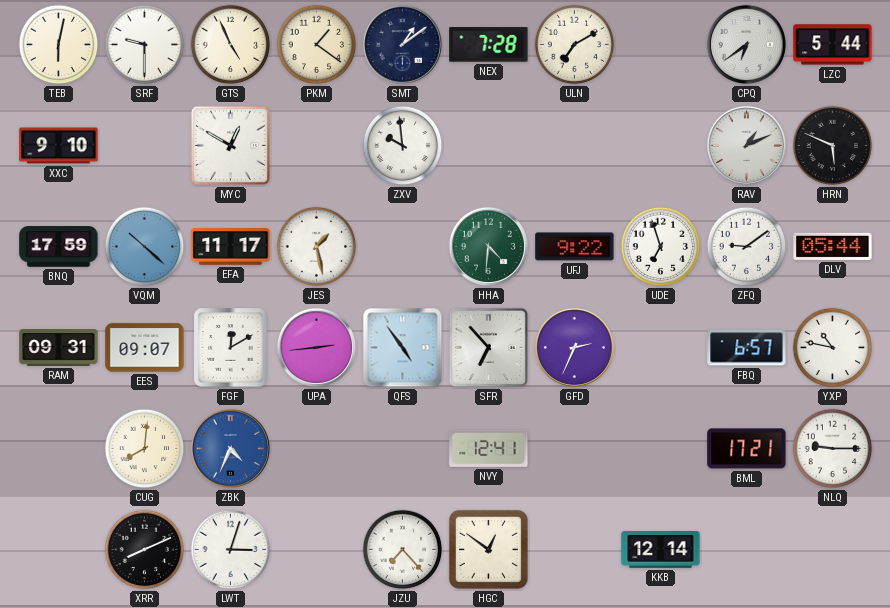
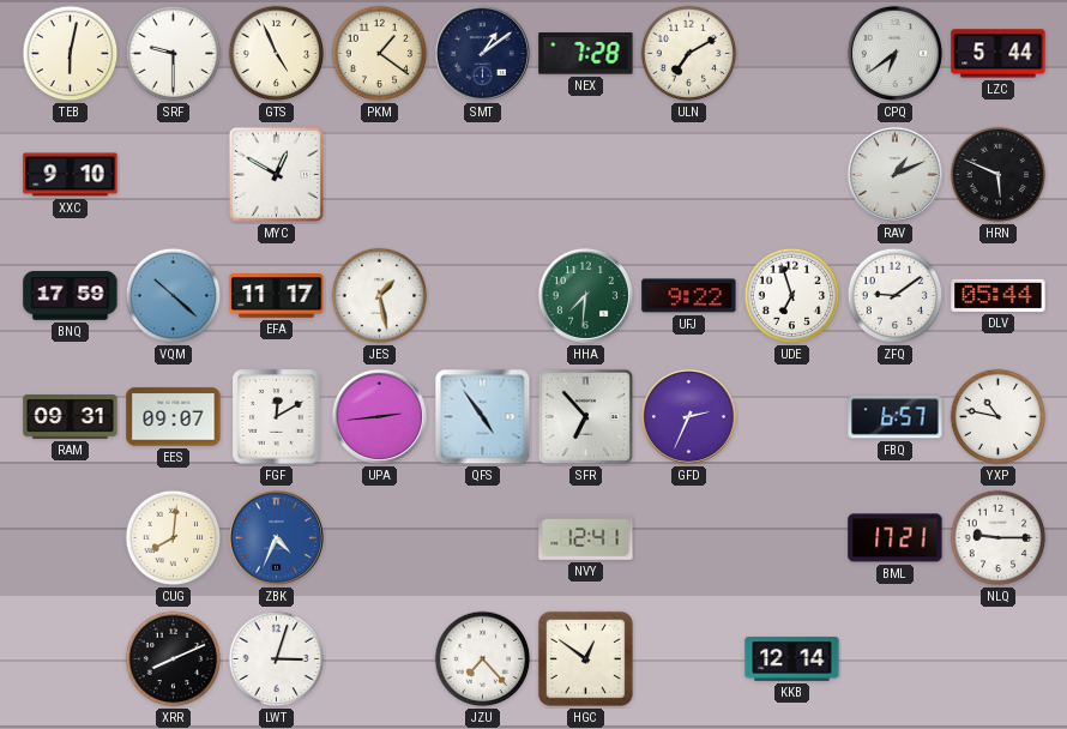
ZXV: 9:59 -> none
HHA: 4:31 -> 7:31
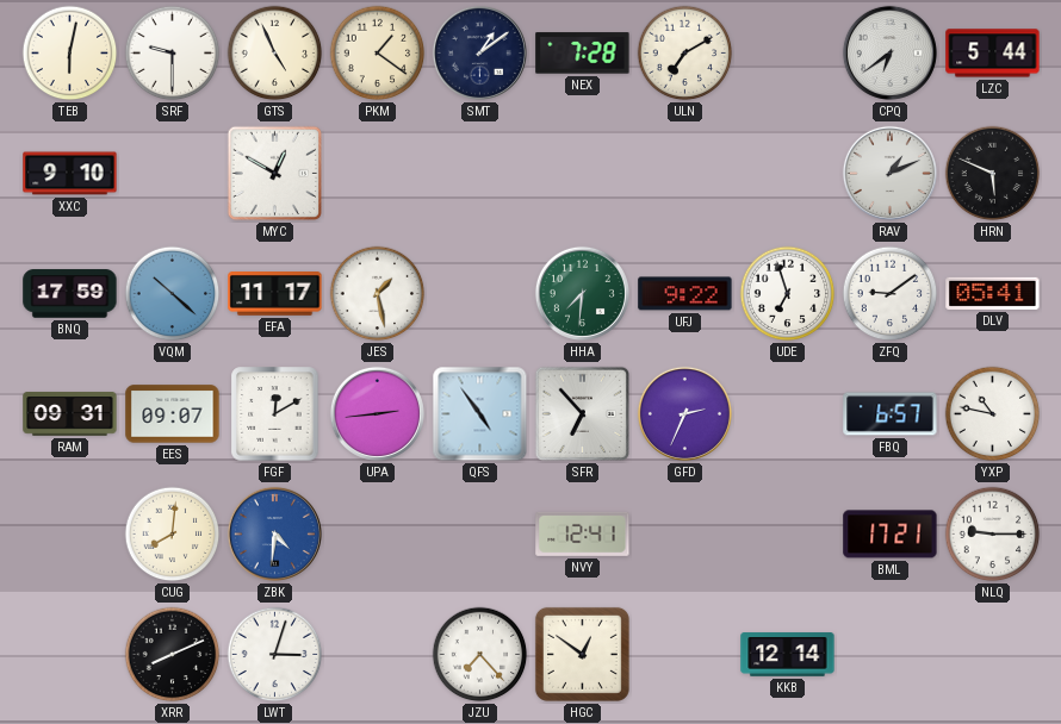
DLV: 05:44 -> 05:41
ZBK: 4:34 -> 4:31
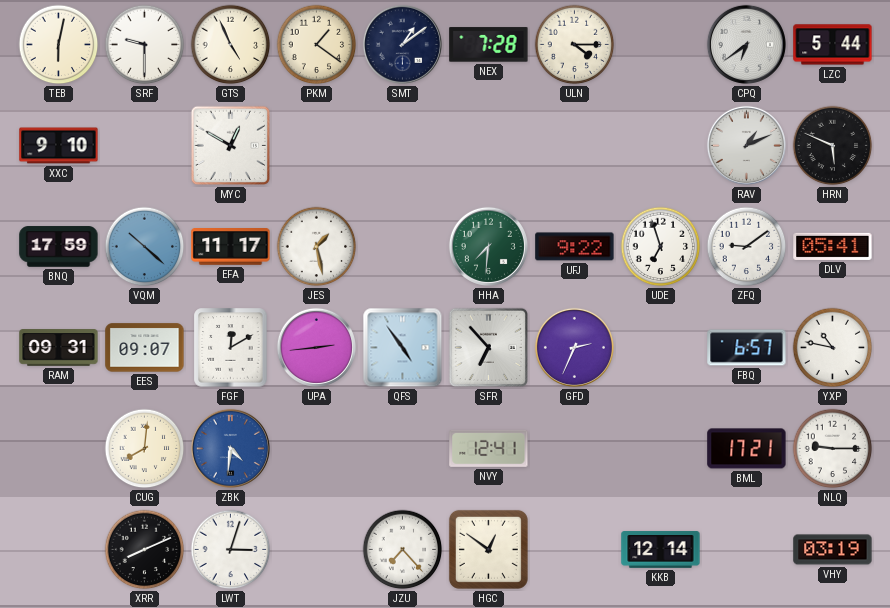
ULN: 7:10 -> 4:15
VHY: none -> 03:19
